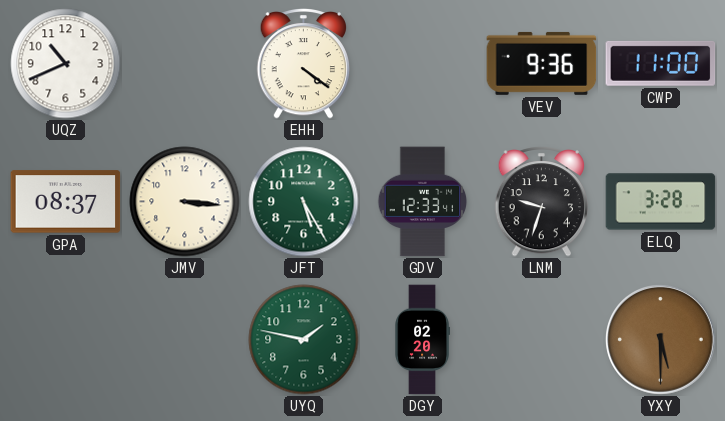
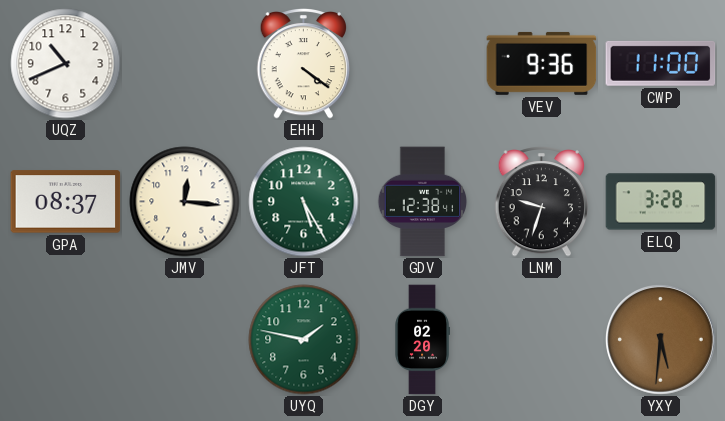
JMV: 3:16 -> 12:16
GDV: 12:33 -> 12:38
YXY: 5:30 -> 5:31
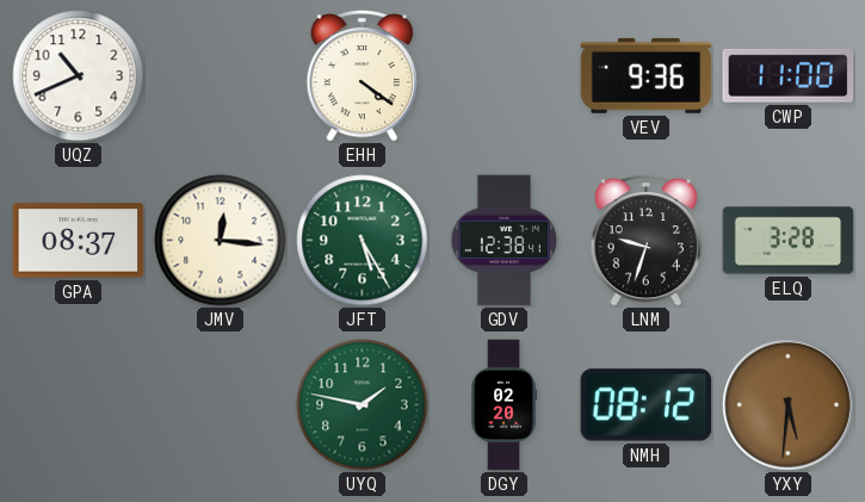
NMH: none -> 08:12
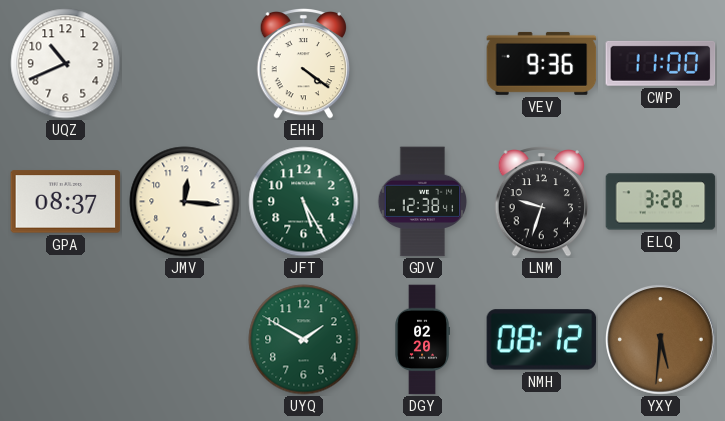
UYQ: 1:47 -> 1:50
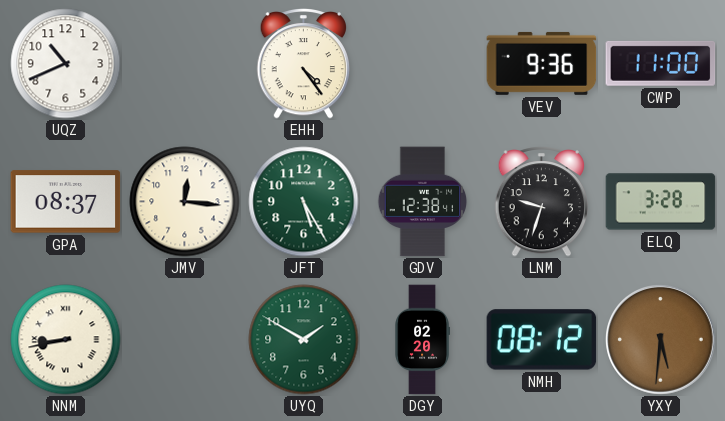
EHH: 4:21 -> 4:24
NNM: none -> 8:43
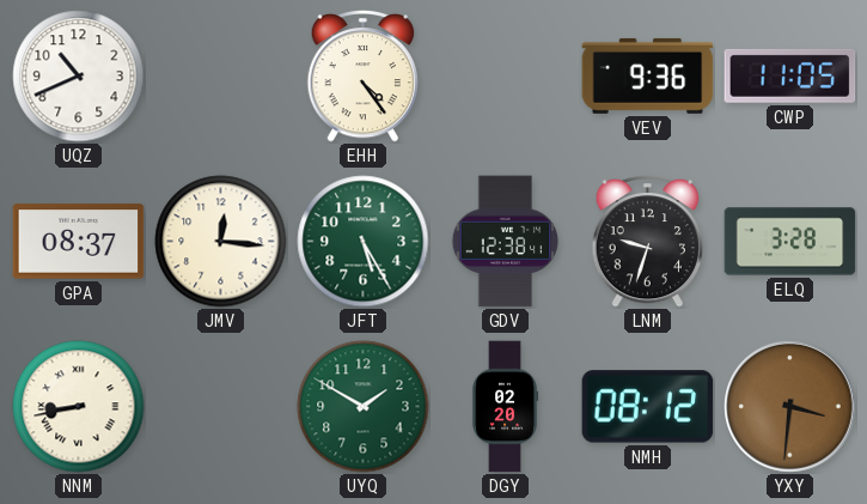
CWP: 11:00 -> 11:05
YXY: 5:31 -> 3:31
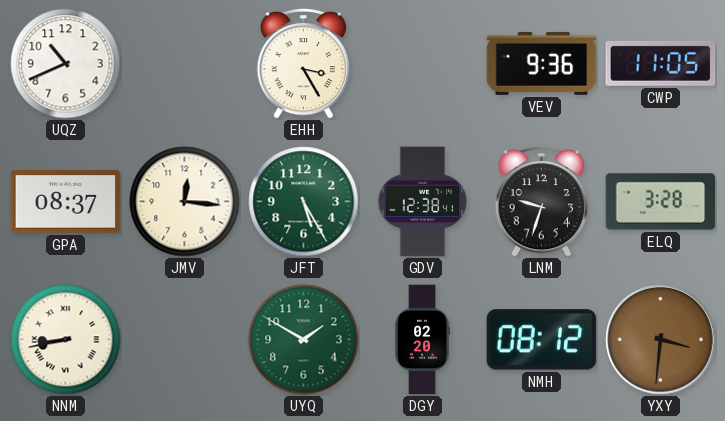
EHH: 4:24 -> 3:25
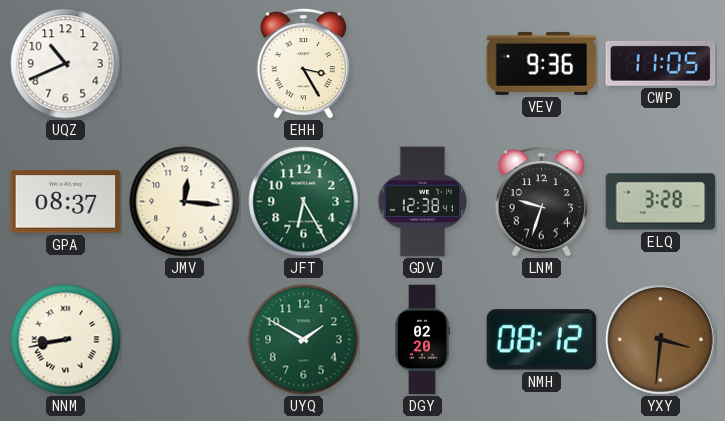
JFT: 5:25 -> 6:25
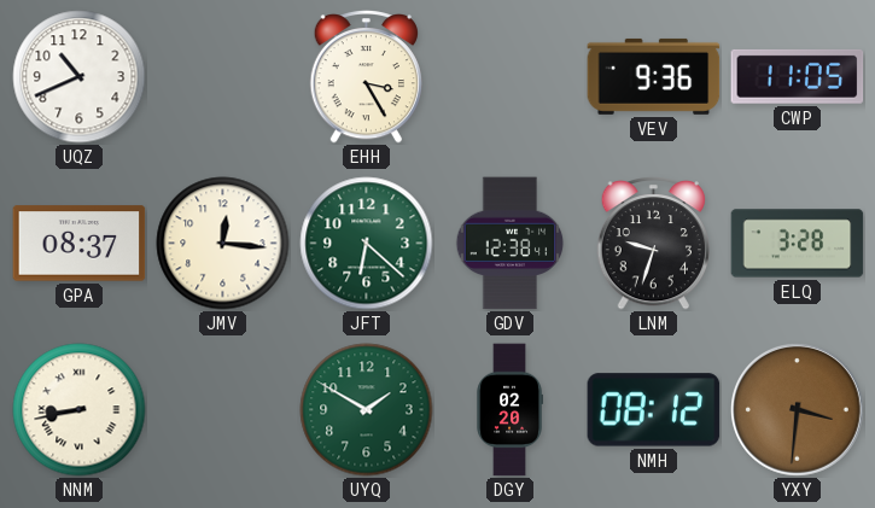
JFT: 6:25 -> 6:22
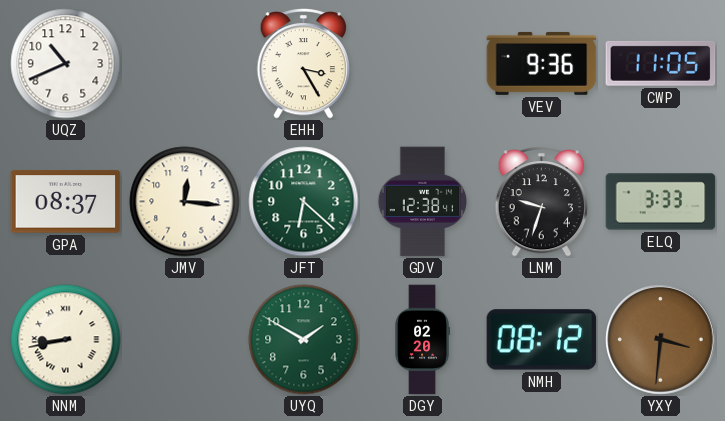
ELQ: 3:28 -> 3:33
